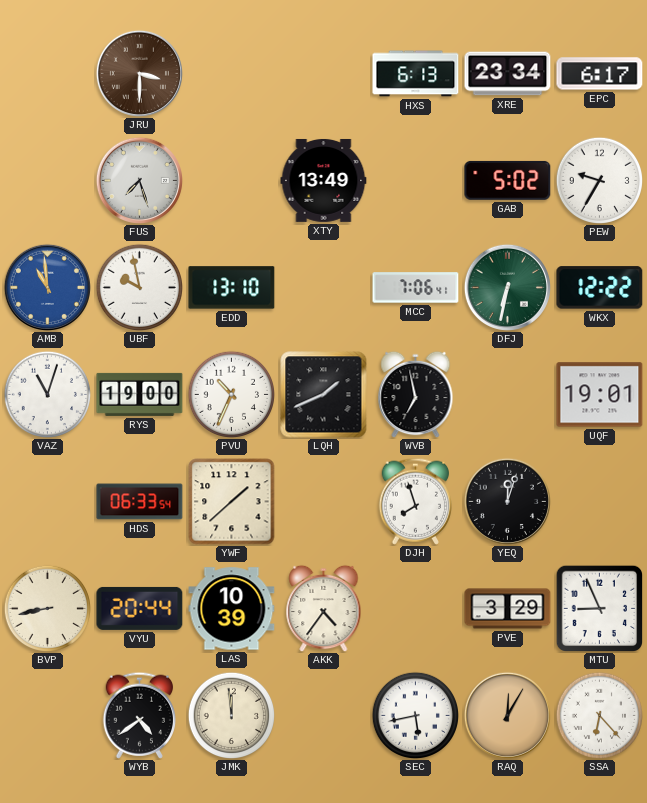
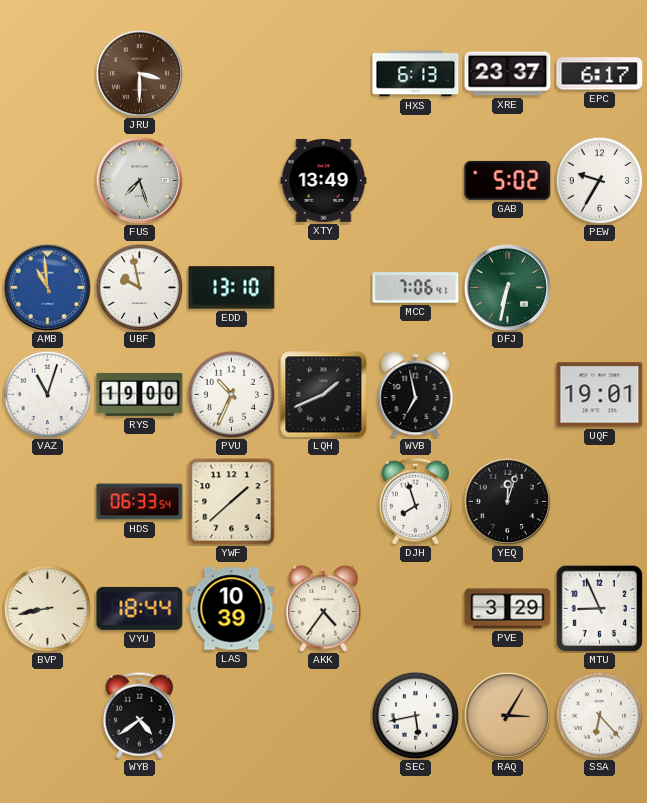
XRE: 23:34 -> 23:37
WKX: 12:22 -> none
VYU: 20:44 -> 18:44
JMK: 11:59 -> none
RAQ: 12:05 -> 3:05
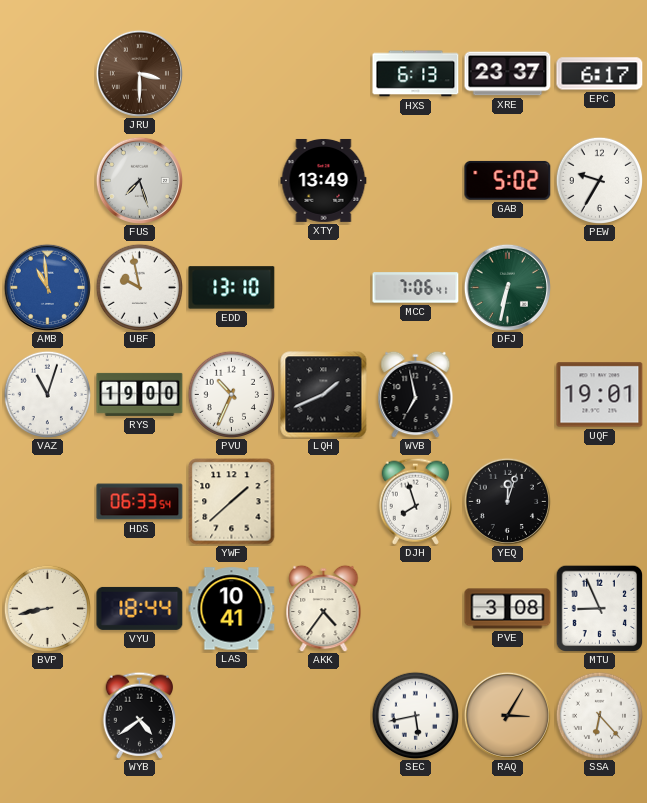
LAS: 10:39 -> 10:41
PVE: 3:29 -> 3:08
